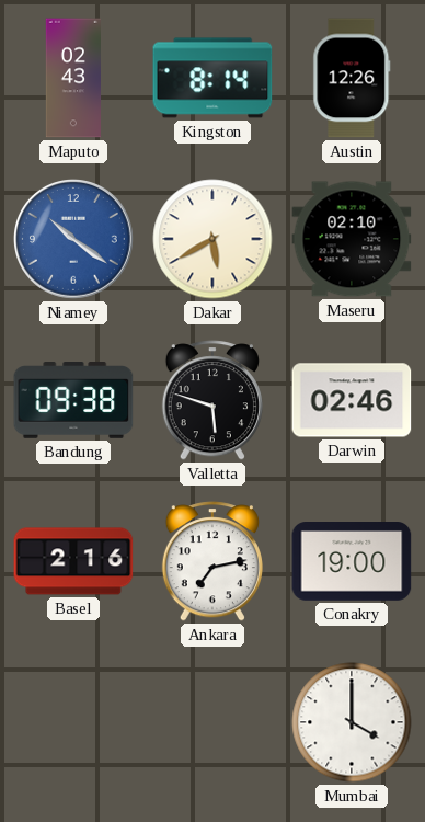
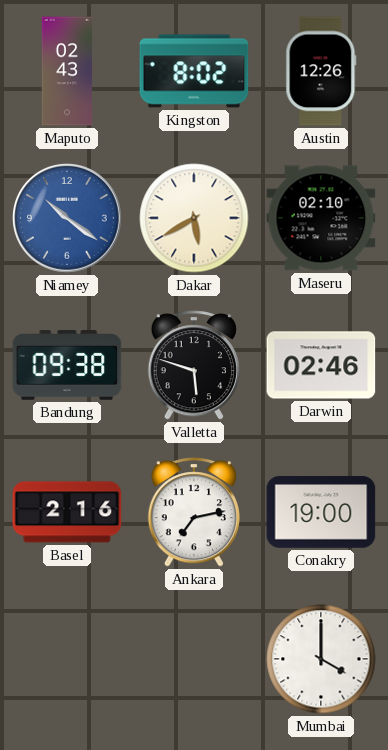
Kingston: 8:14 -> 8:02
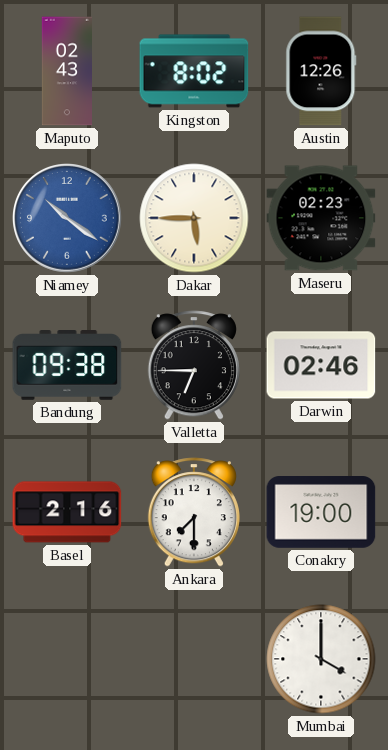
Dakar: 5:40 -> 5:45
Maseru: 02:10 -> 02:23
Valletta: 5:48 -> 6:45
Ankara: 7:13 -> 7:30
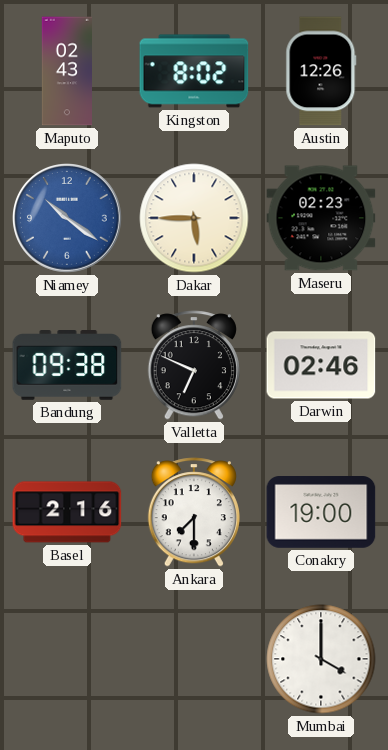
Valletta: 6:45 -> 6:49
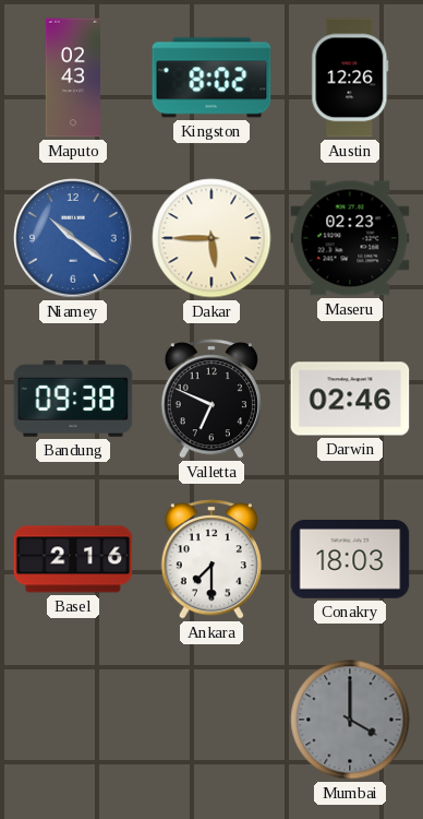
Conakry: 19:00 -> 18:03
Mumbai dial: white -> grey
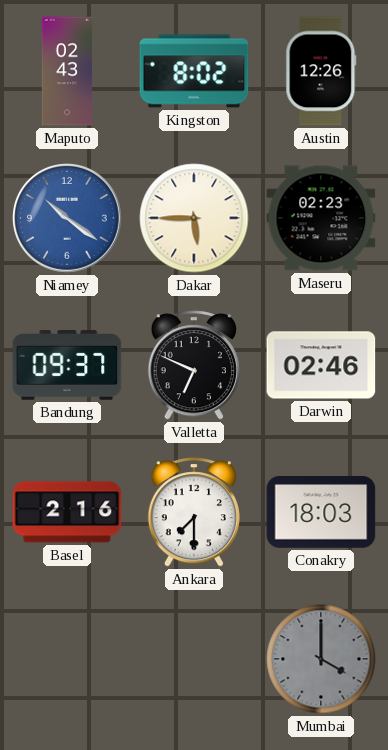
Bandung: 09:38 -> 09:37
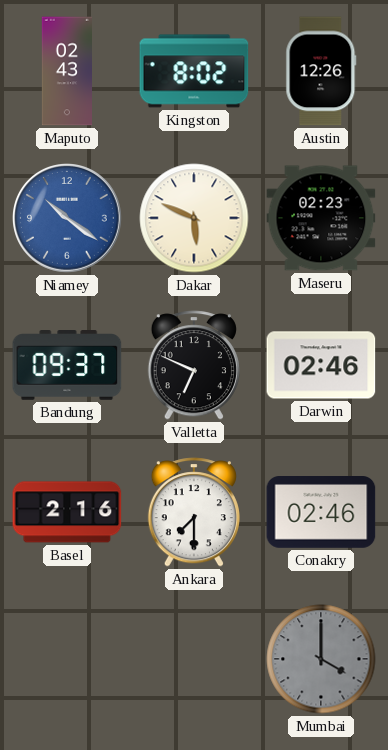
Dakar: 5:45 -> 5:49
Conakry: 18:03 -> 02:46
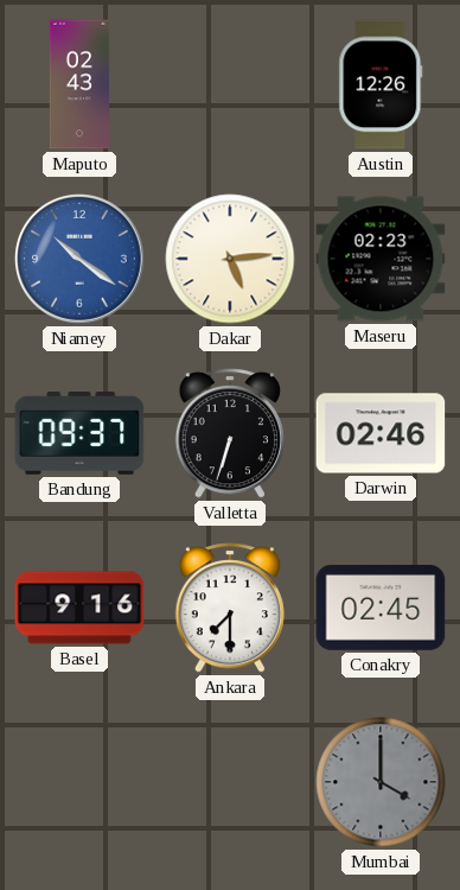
Kingston: 8:02 -> none
Dakar: 5:49 -> 5:14
Valletta: 6:49 -> 6:33
Basel: 2:16 -> 9:16
Conakry: 02:46 -> 02:45
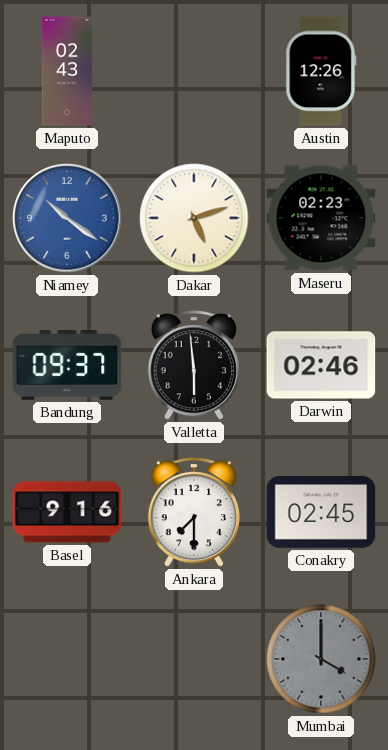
Dakar: 5:14 -> 5:12
Valletta: 6:33 -> 5:59
